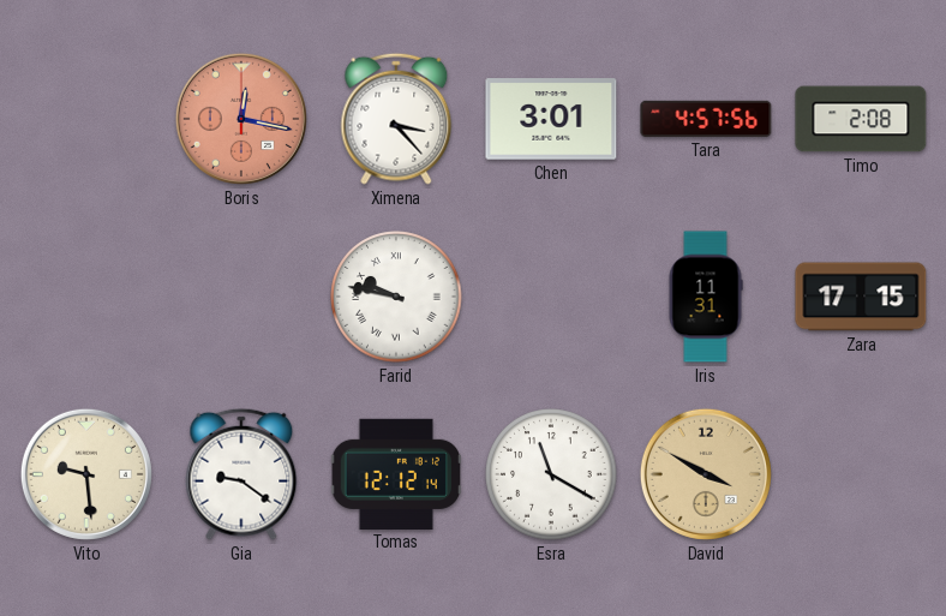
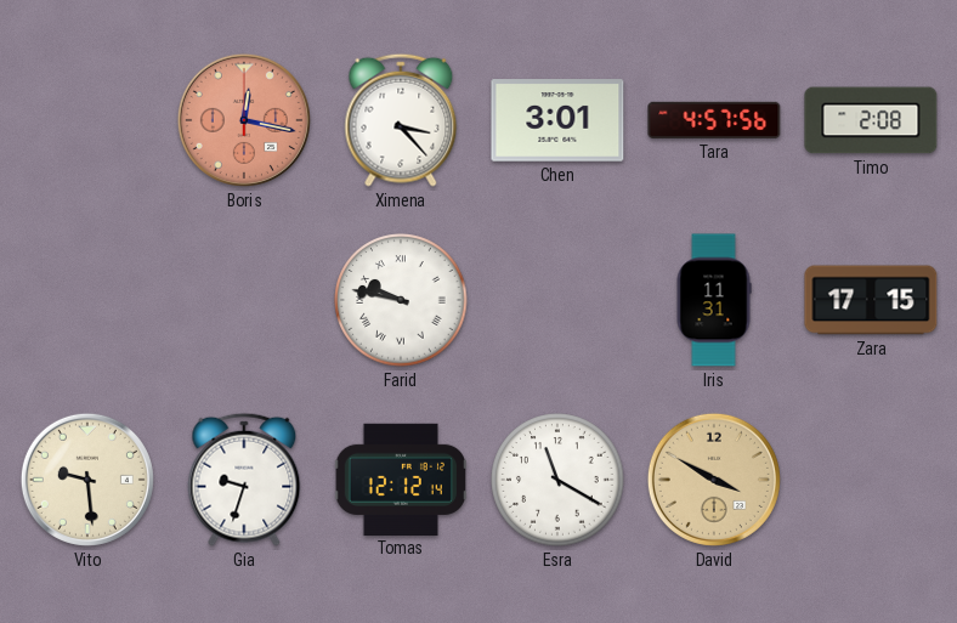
Gia: 9:21 -> 9:33
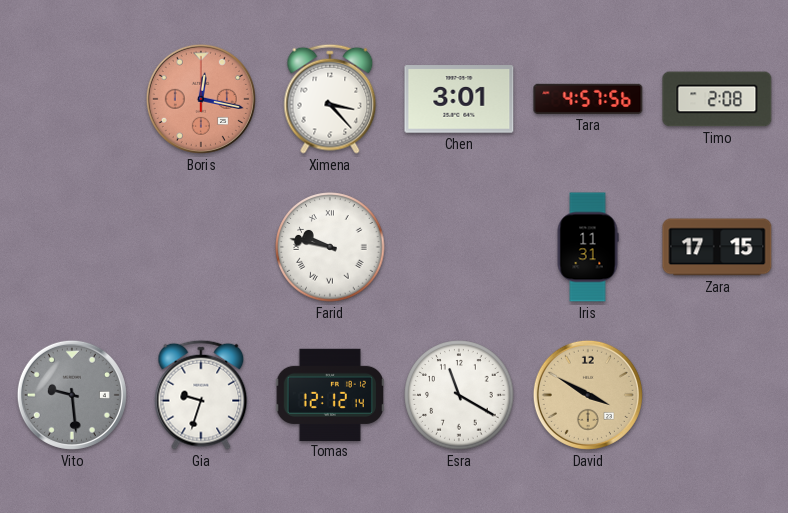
Vito dial: cream -> grey
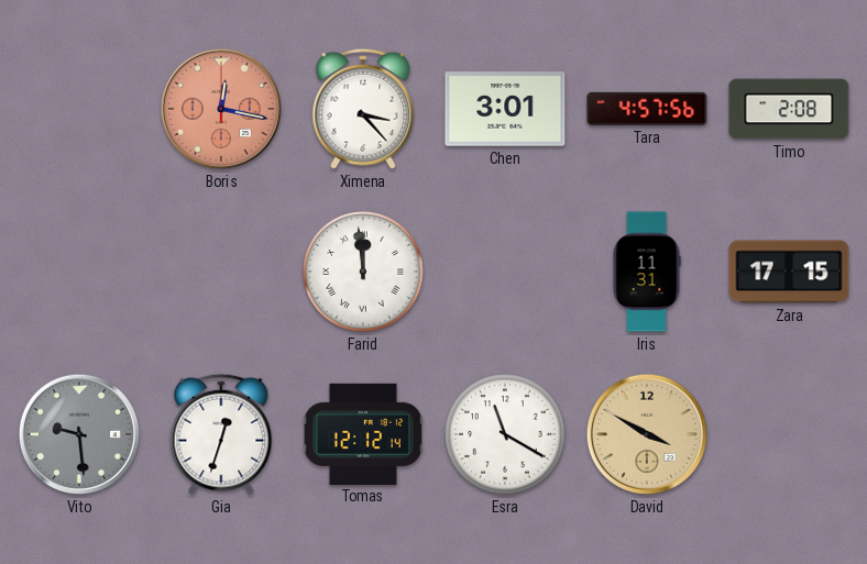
Farid: 9:47 -> 11:59
Gia: 9:33 -> 12:33
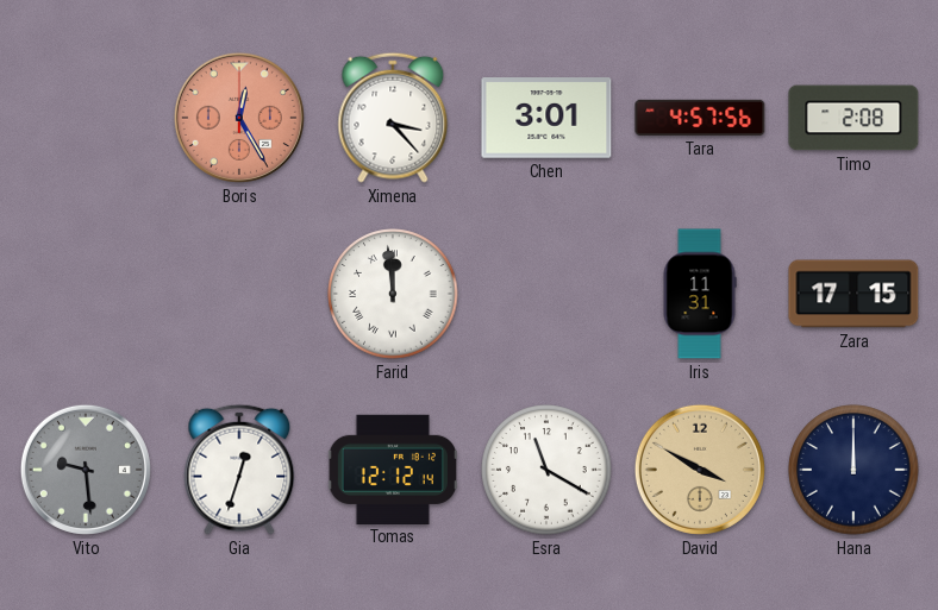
Boris: 12:17 -> 12:25
Hana: none -> 12:00
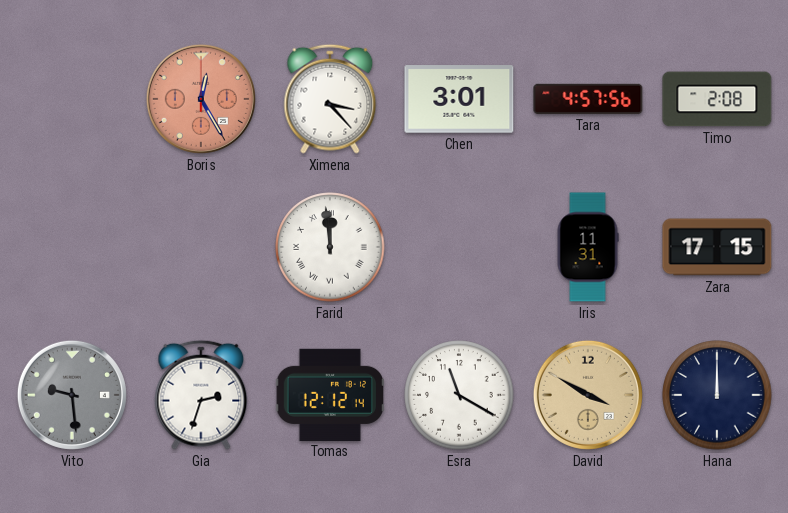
Gia: 12:33 -> 2:33
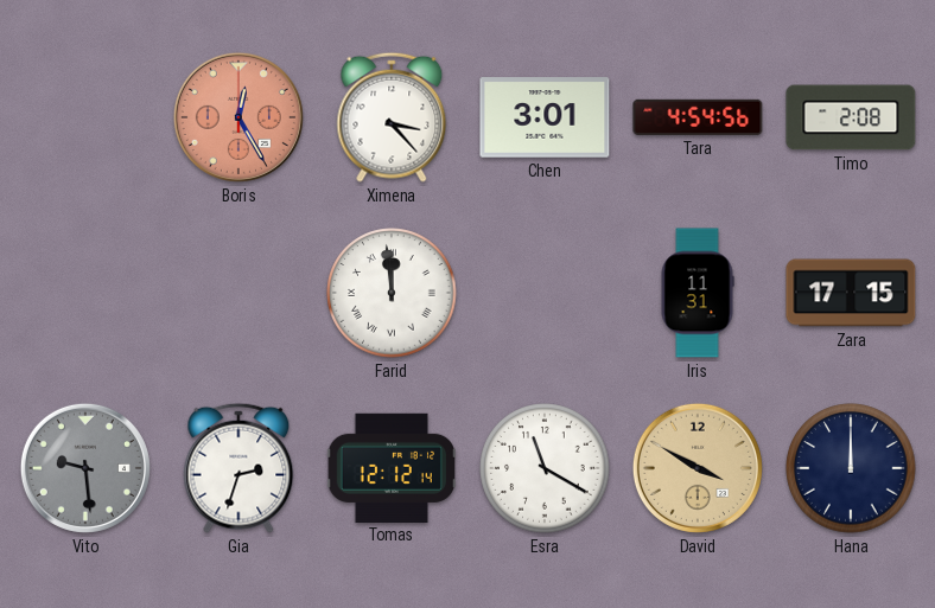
Tara: 4:57 -> 4:54
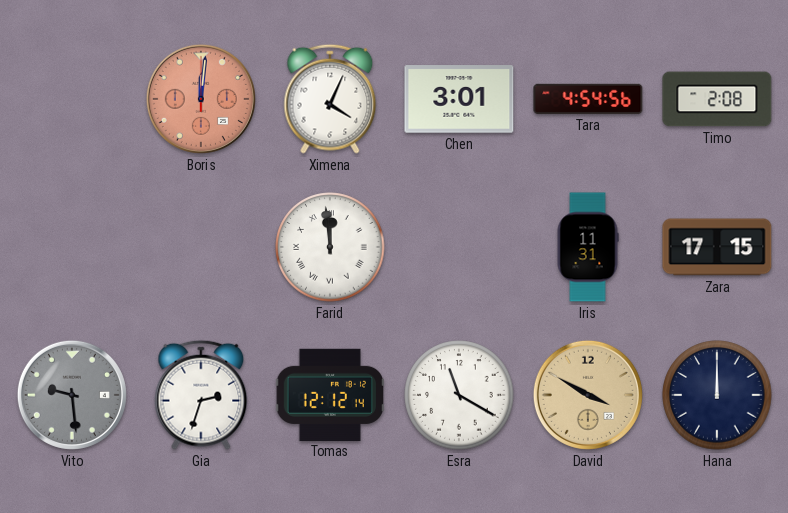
Boris: 12:25 -> 12:01
Ximena: 3:23 -> 4:04
